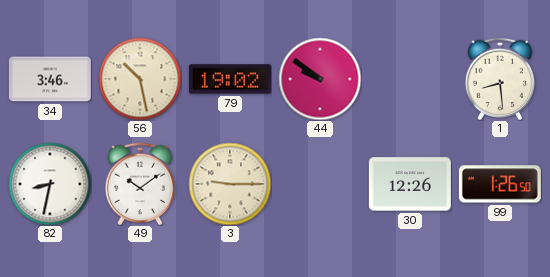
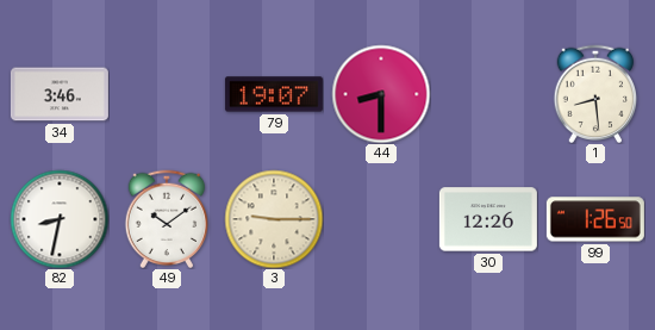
56: 10:28 -> none
79: 19:02 -> 19:07
44: 9:51 -> 8:30
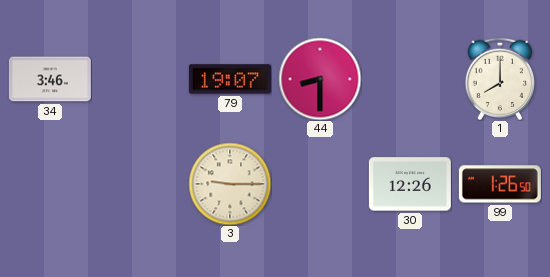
1: 8:29 -> 8:00
82: 8:32 -> none
49: 10:09 -> none
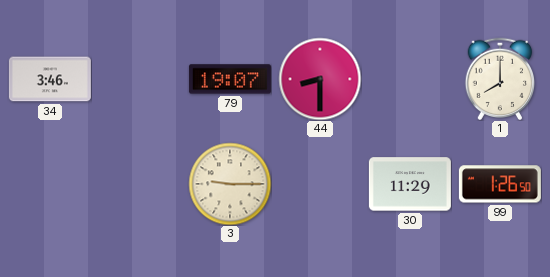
30: 12:26 -> 11:29
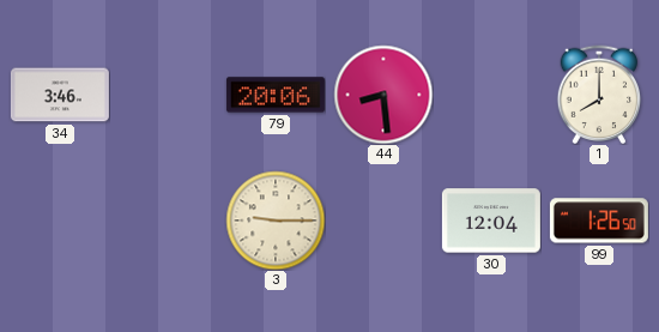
79: 19:07 -> 20:06
44: 8:30 -> 8:29
30: 11:29 -> 12:04
